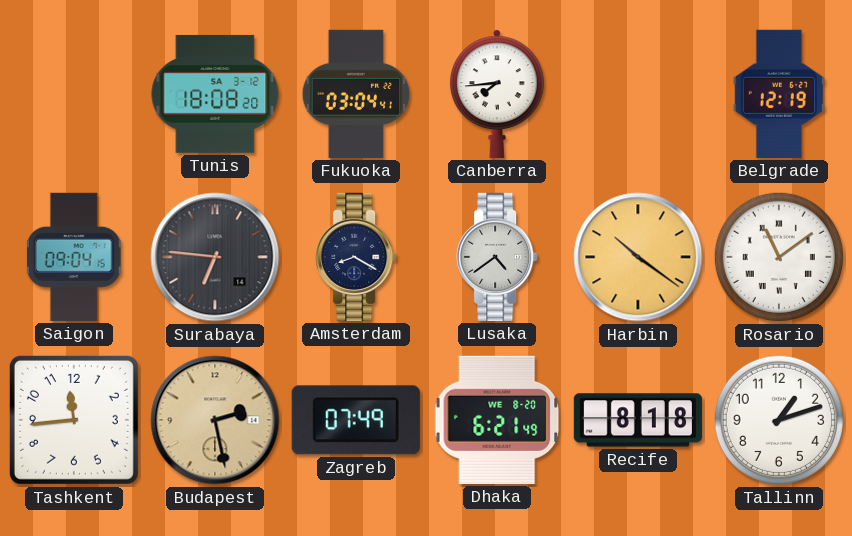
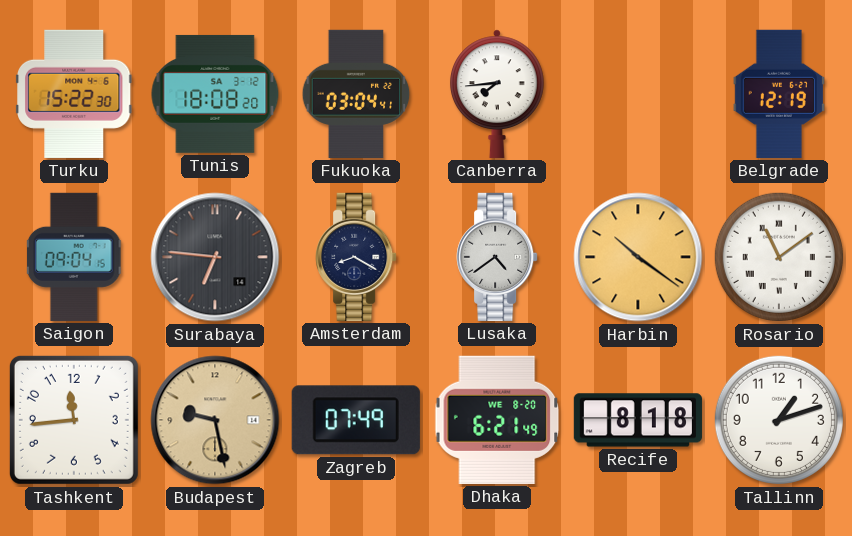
Turku: none -> 15:22
Budapest: 2:28 -> 9:28
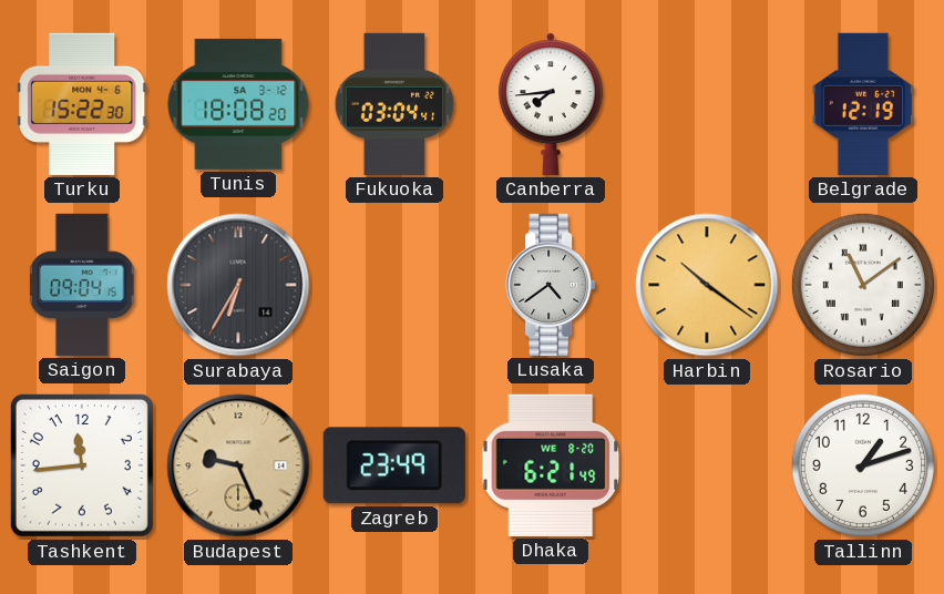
Surabaya: 6:46 -> 6:35
Amsterdam: 8:20 -> none
Budapest: 9:28 -> 9:26
Zagreb: 07:49 -> 23:49
Recife: 8:18 -> none
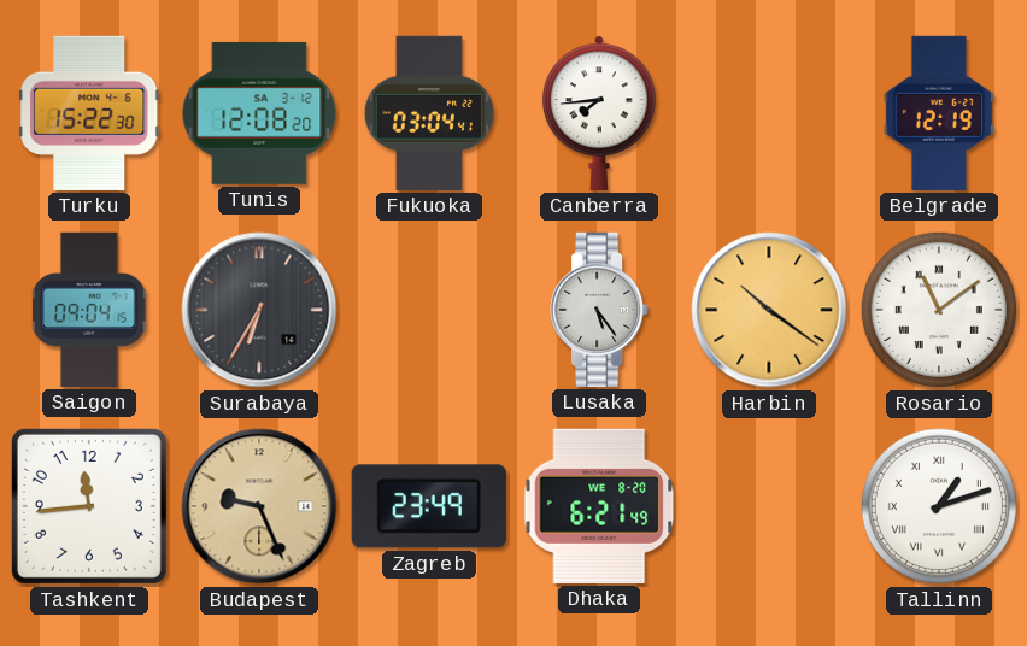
Tunis: 18:08 -> 12:08
Lusaka: 4:39 -> 5:24
Tallinn numerals: Arabic -> Roman
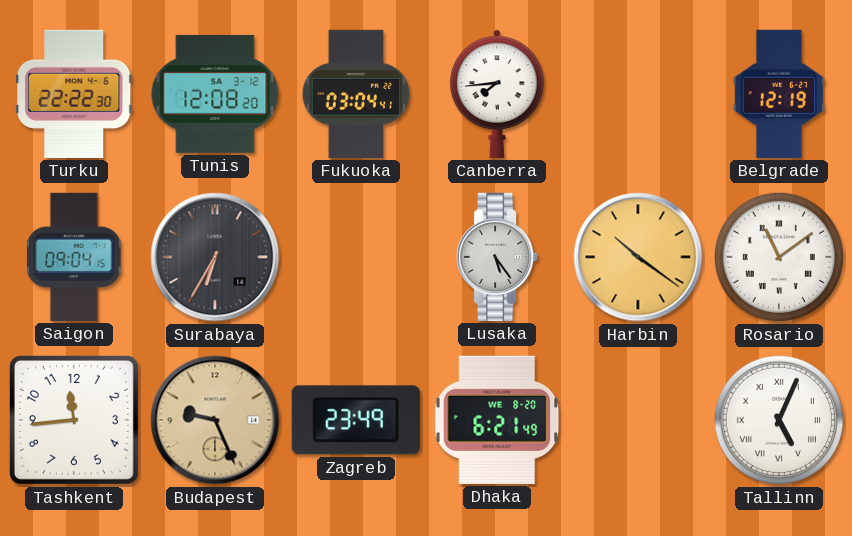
Turku: 15:22 -> 22:22
Tallinn: 1:12 -> 5:04
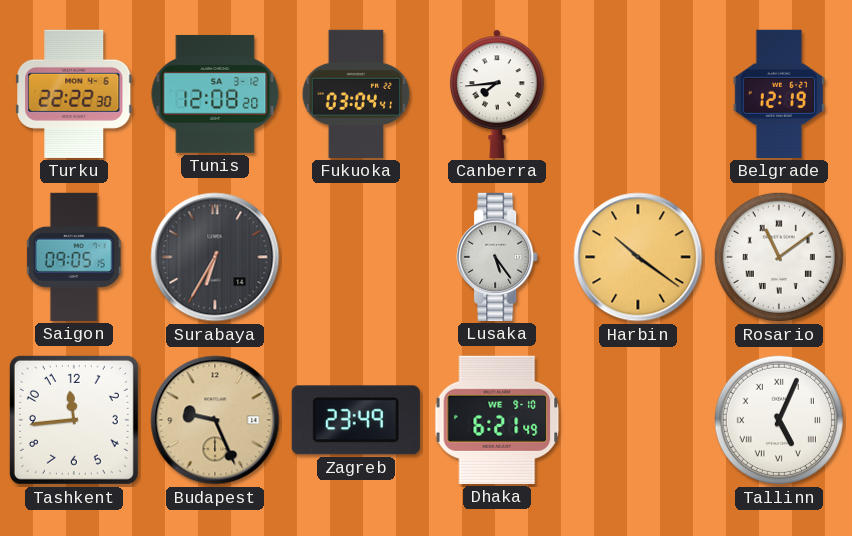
Saigon: 09:04 -> 09:05
Dhaka date: WE 8-20 -> WE 9-10
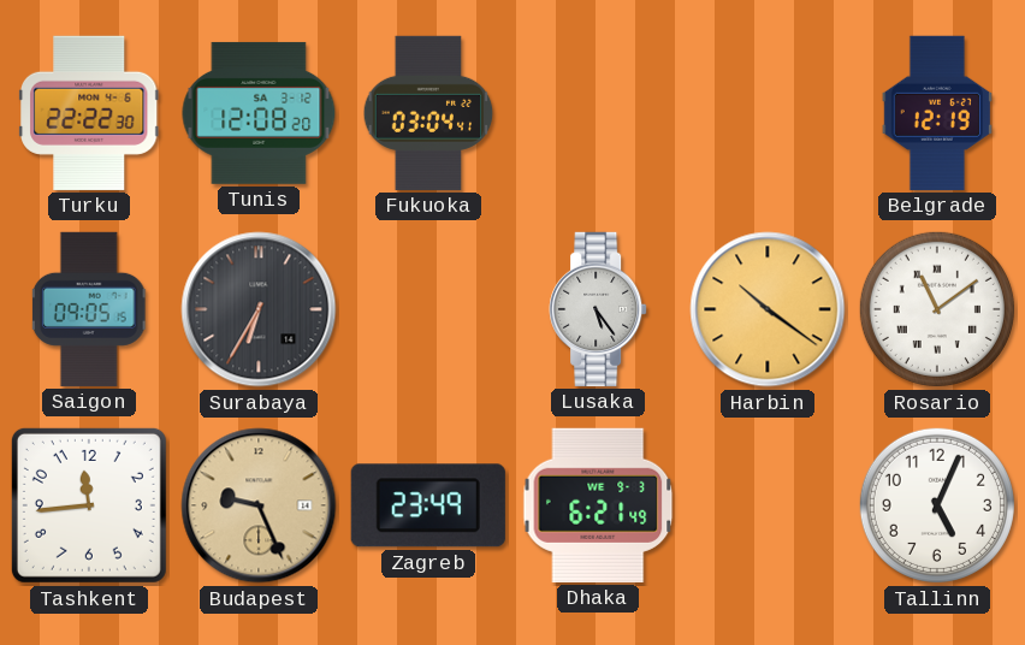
Canberra: 7:44 -> none
Dhaka date: WE 9-10 -> WE 9-3
Tallinn numerals: Roman -> Arabic
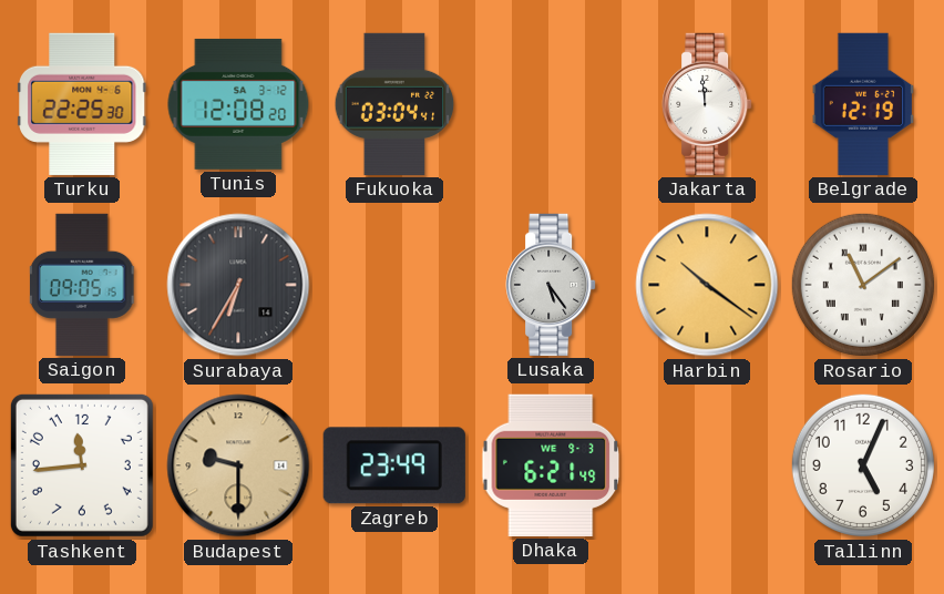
Turku: 22:22 -> 22:25
Jakarta: none -> 11:59
Budapest: 9:26 -> 9:30
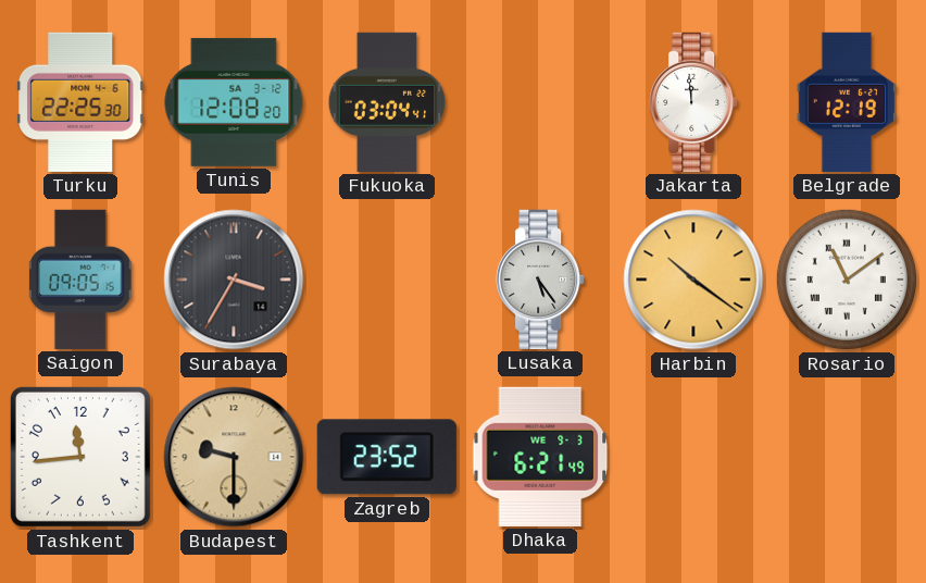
Surabaya: 6:35 -> 3:35
Zagreb: 23:49 -> 23:52
Tallinn: 5:04 -> none
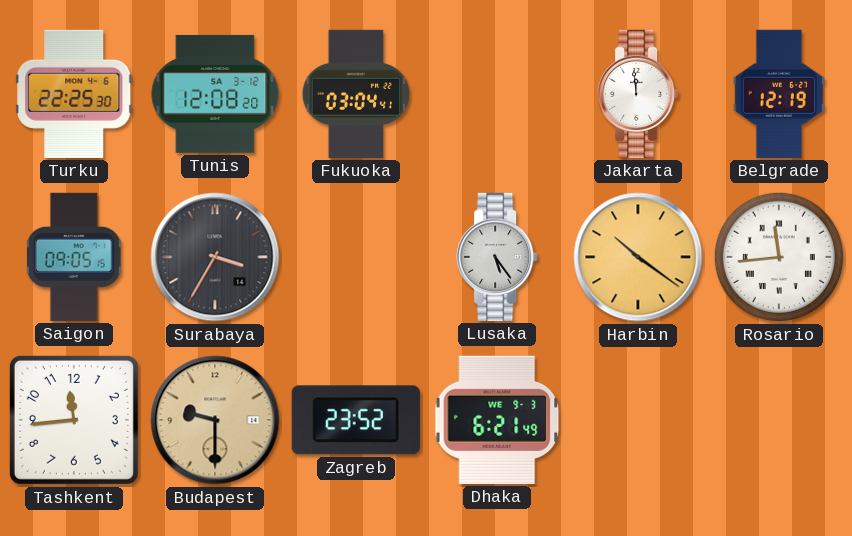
Rosario: 11:09 -> 11:44
